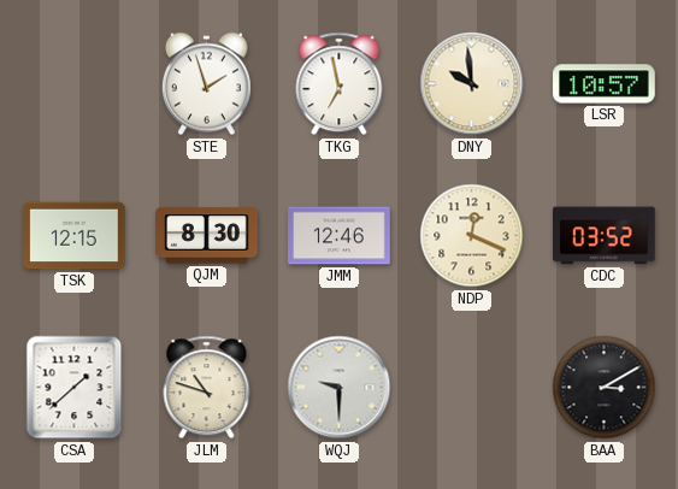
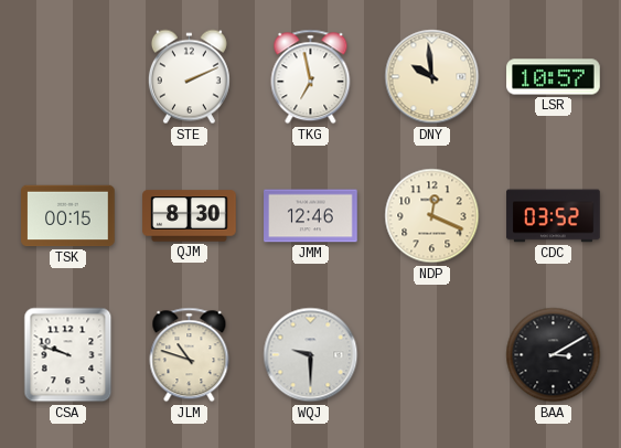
STE: 1:57 -> 2:11
TSK: 12:15 -> 00:15
CSA: 1:38 -> 9:48
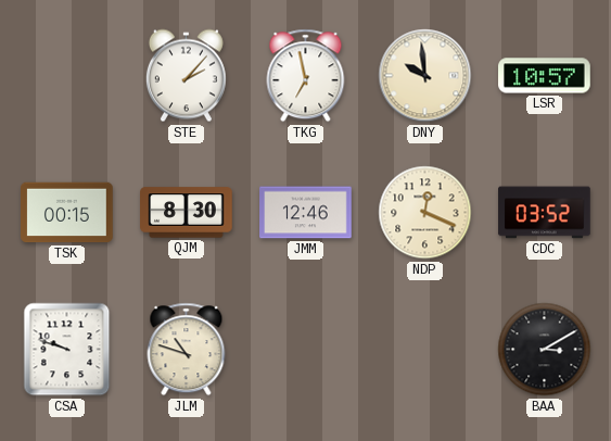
STE: 2:11 -> 2:07
WQJ: 9:30 -> none
